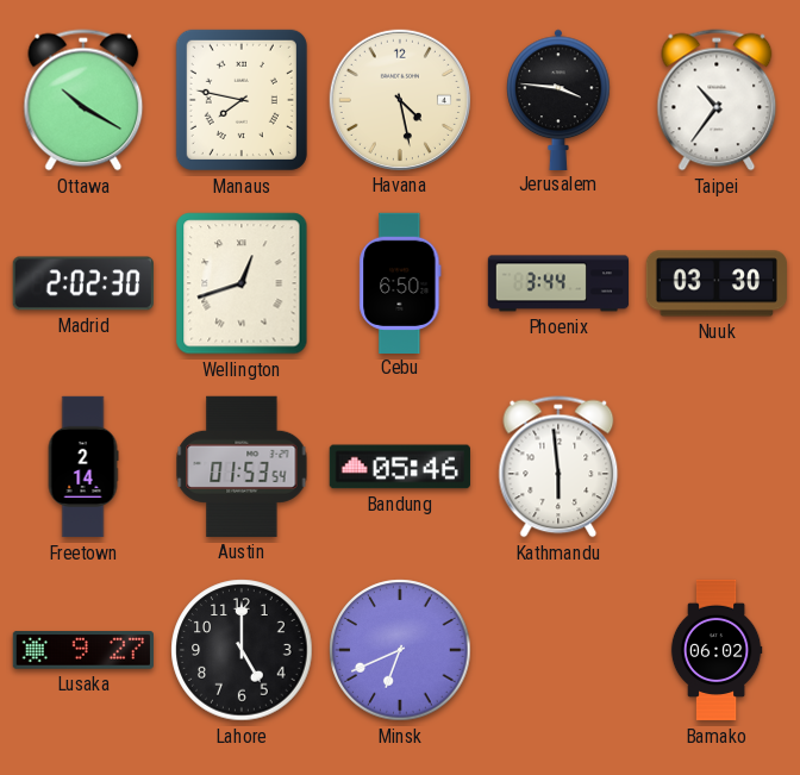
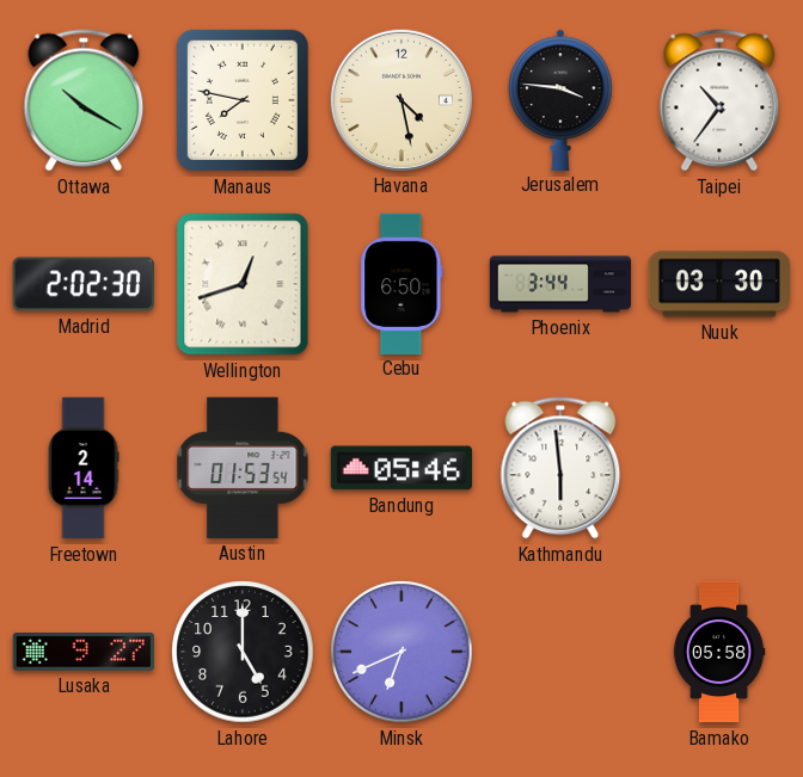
Bamako: 06:02 -> 05:58
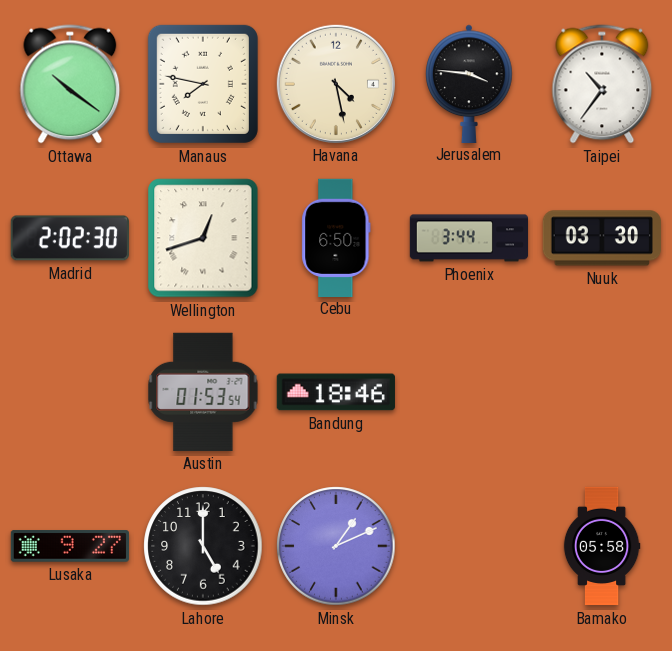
Ottawa: 10:20 -> 10:21
Freetown: 2:14 -> none
Bandung: 05:46 -> 18:46
Kathmandu: 5:59 -> none
Minsk: 6:41 -> 1:11
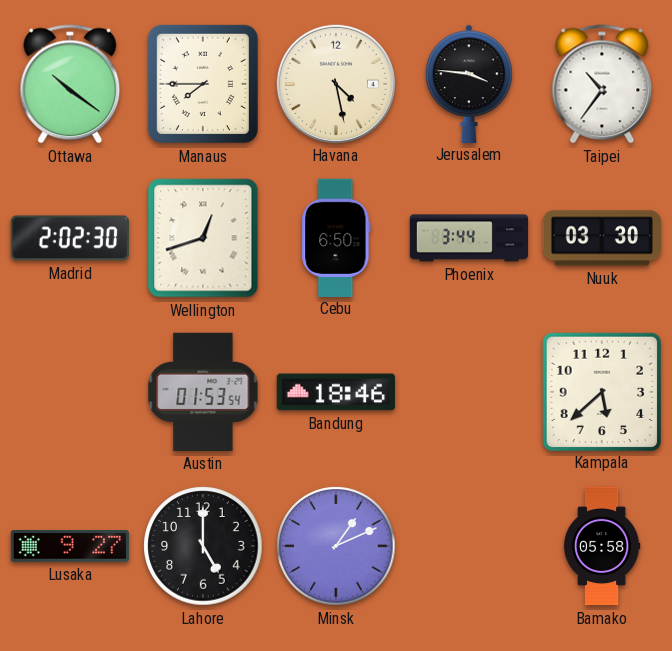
Manaus: 7:47 -> 7:45
Kampala: none -> 5:38
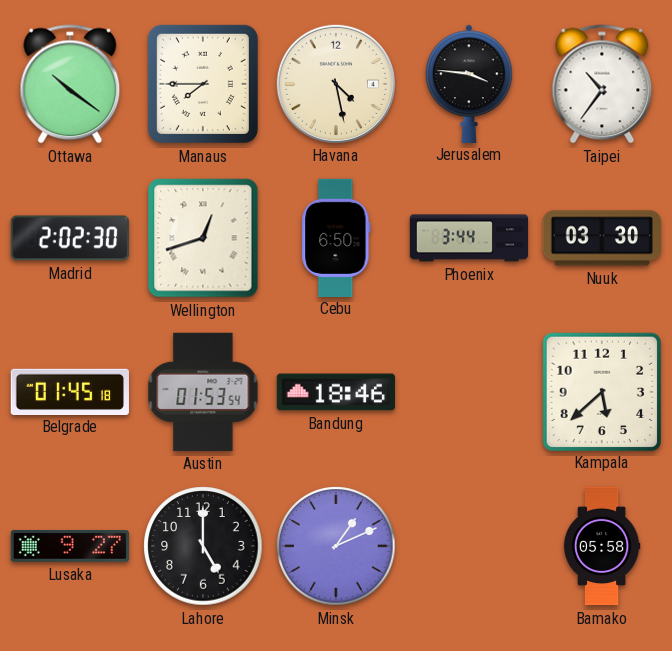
Belgrade: none -> 01:45
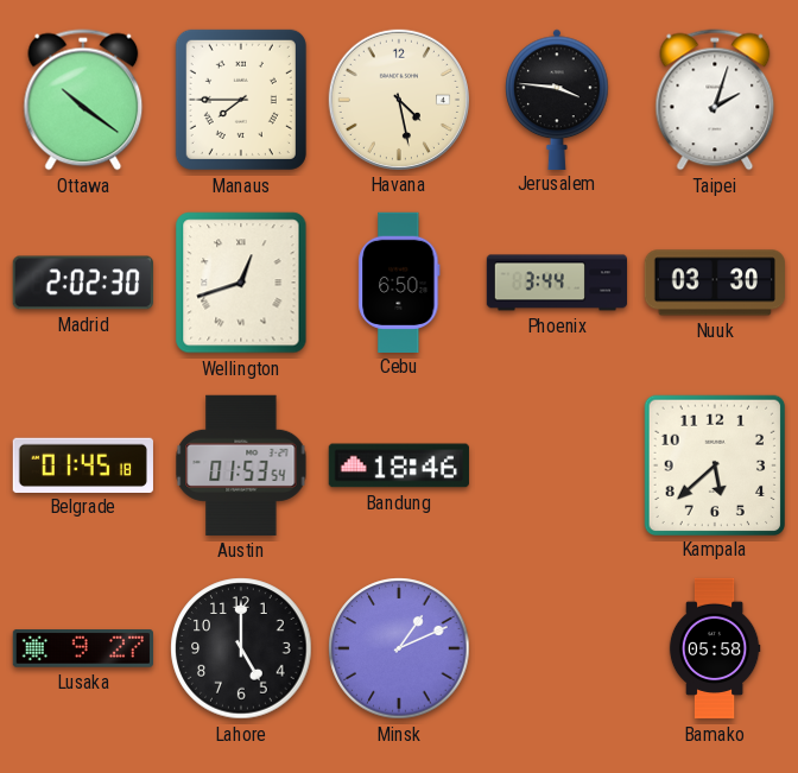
Taipei: 10:36 -> 2:03
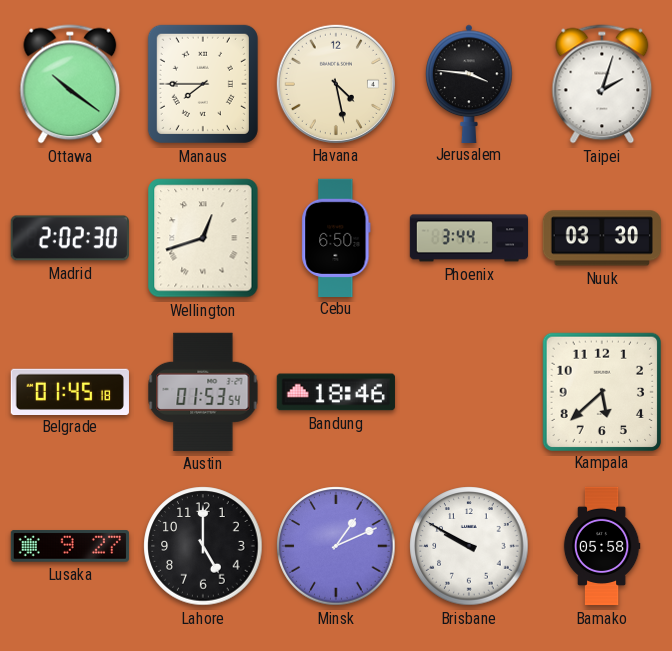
Brisbane: none -> 9:50
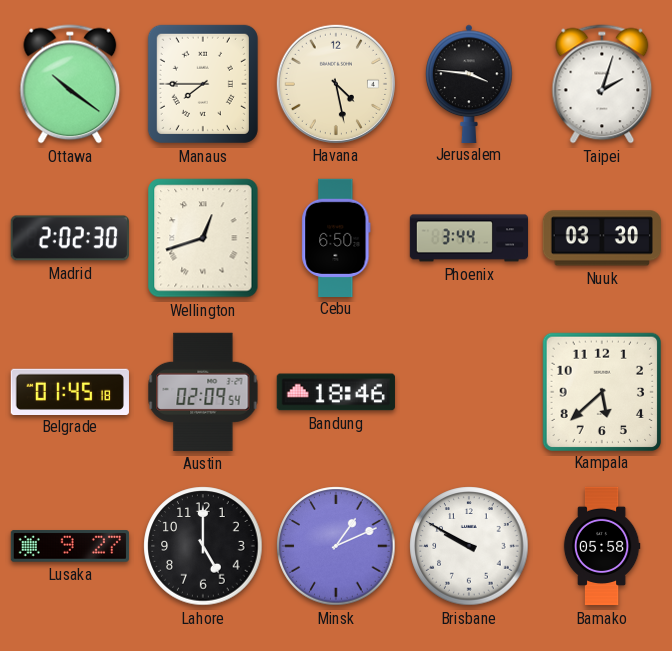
Austin: 01:53 -> 02:09
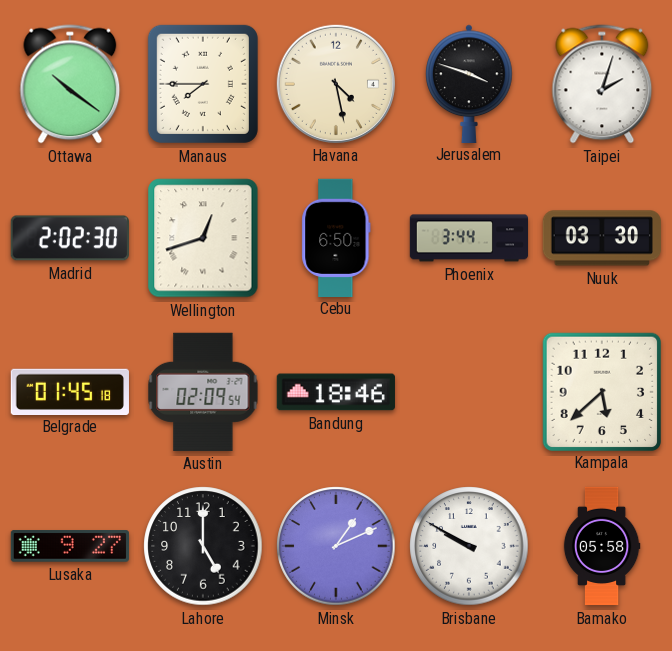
Jerusalem: 3:46 -> 3:48
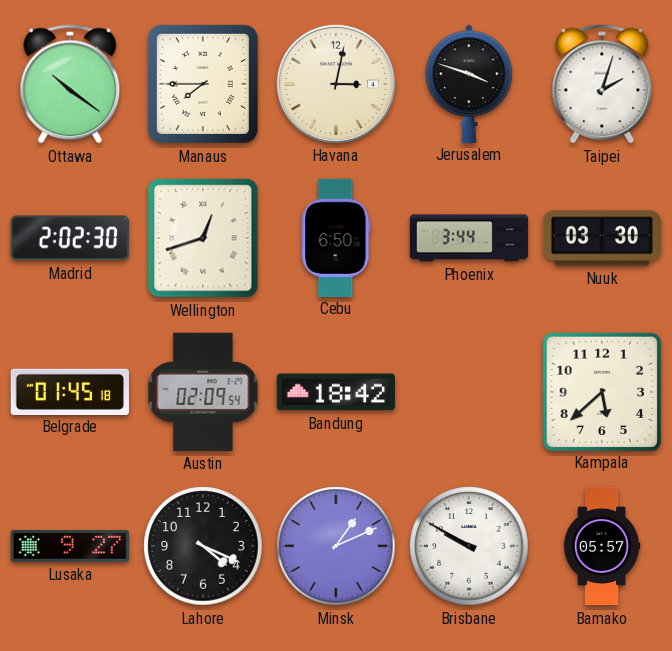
Havana: 4:28 -> 3:02
Bandung: 18:46 -> 18:42
Lahore: 5:00 -> 4:19
Bamako: 05:58 -> 05:57
